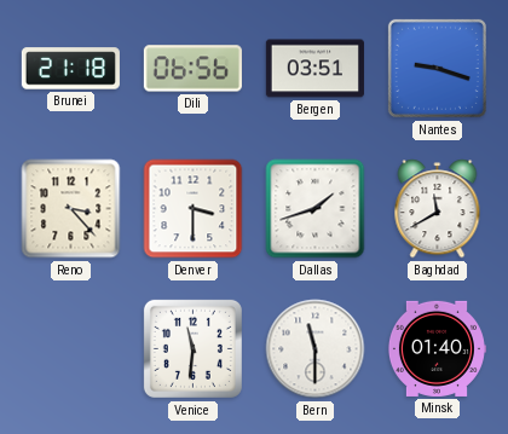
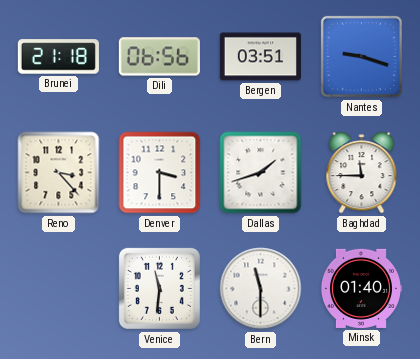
Baghdad: 11:40 -> 11:45
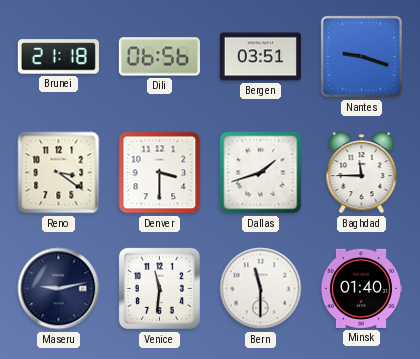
Reno: 3:23 -> 3:21
Maseru: none -> 9:13
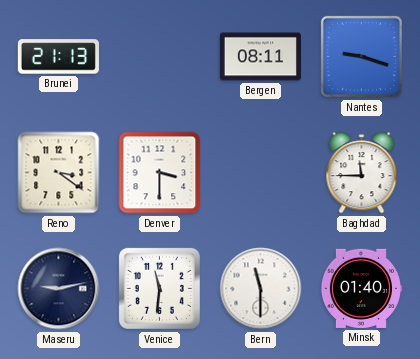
Brunei: 21:18 -> 21:13
Dili: 06:56 -> none
Bergen: 03:51 -> 08:11
Dallas: 1:42 -> none
